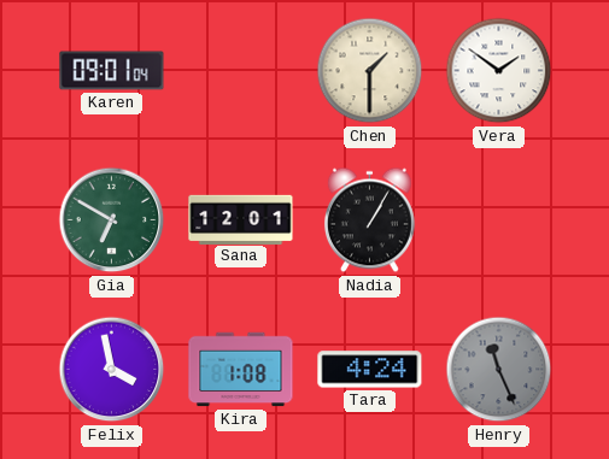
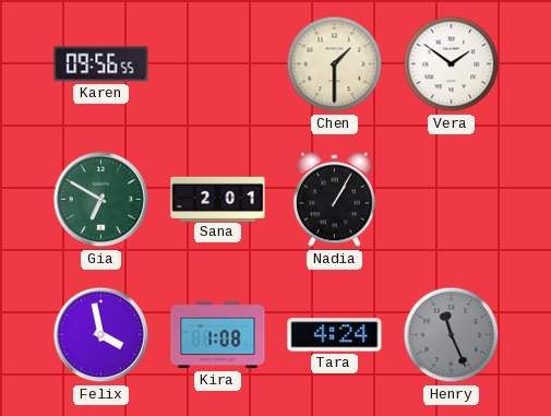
Karen: 09:01 -> 09:56
Sana: 12:01 -> 2:01
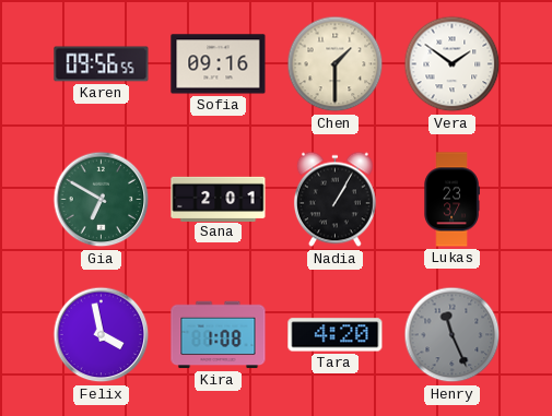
Sofia: none -> 09:16
Lukas: none -> 23:37
Tara: 4:24 -> 4:20
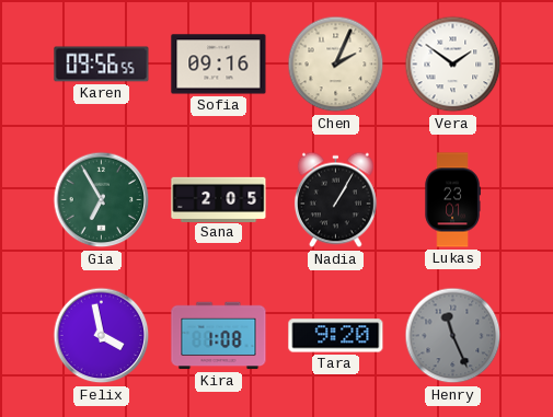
Chen: 1:30 -> 2:04
Gia: 6:50 -> 6:55
Sana: 2:01 -> 2:05
Lukas: 23:37 -> 23:01
Tara: 4:20 -> 9:20
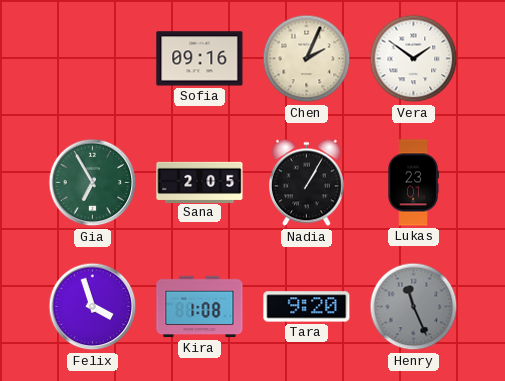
Karen: 09:56 -> none
Felix: 3:58 -> 3:57
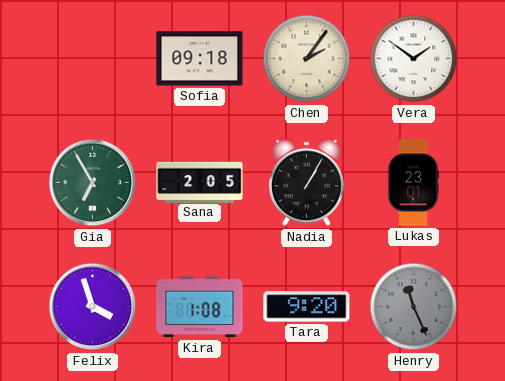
Sofia: 09:16 -> 09:18
Chen: 2:04 -> 2:06
